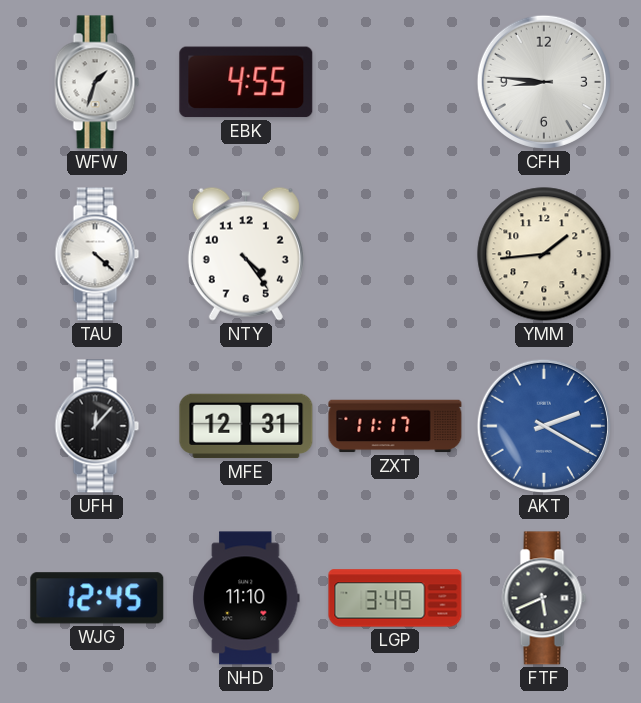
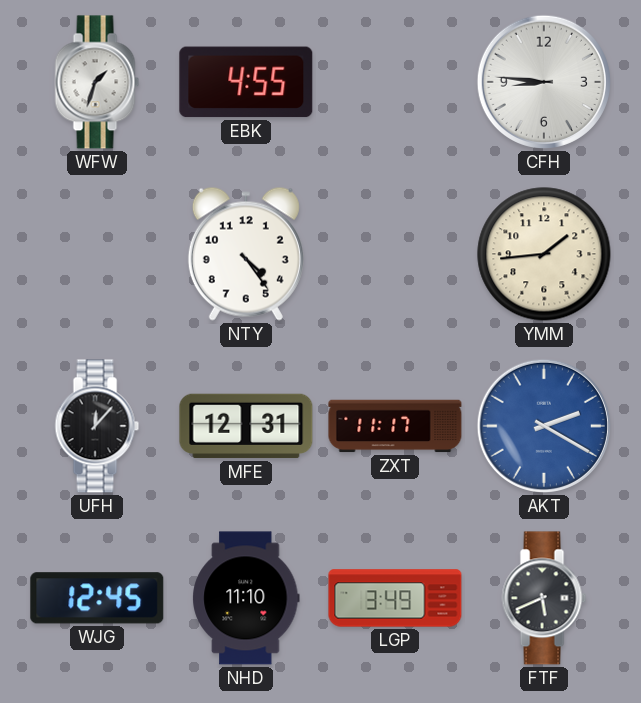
TAU: 4:22 -> none
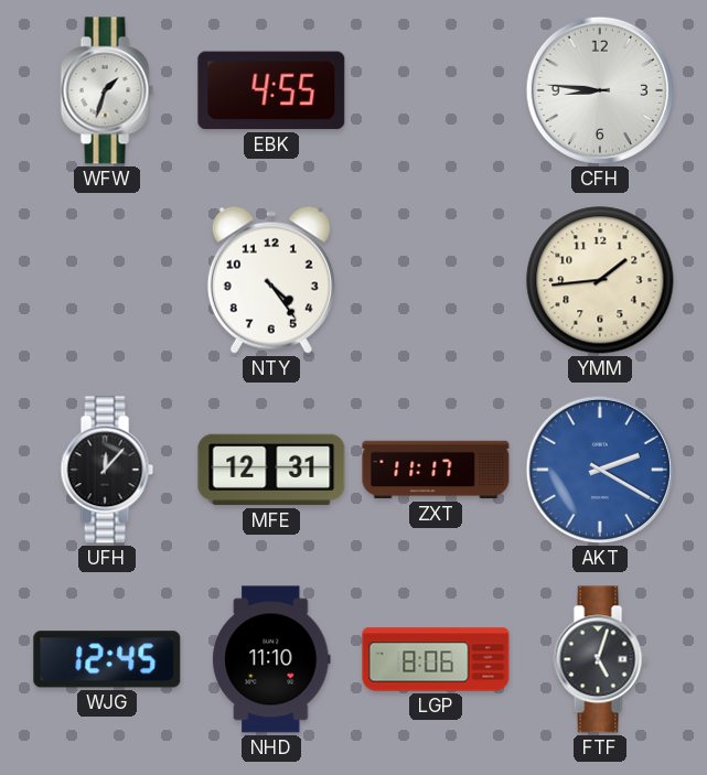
LGP: 3:49 -> 8:06
FTF: 5:41 -> 5:03
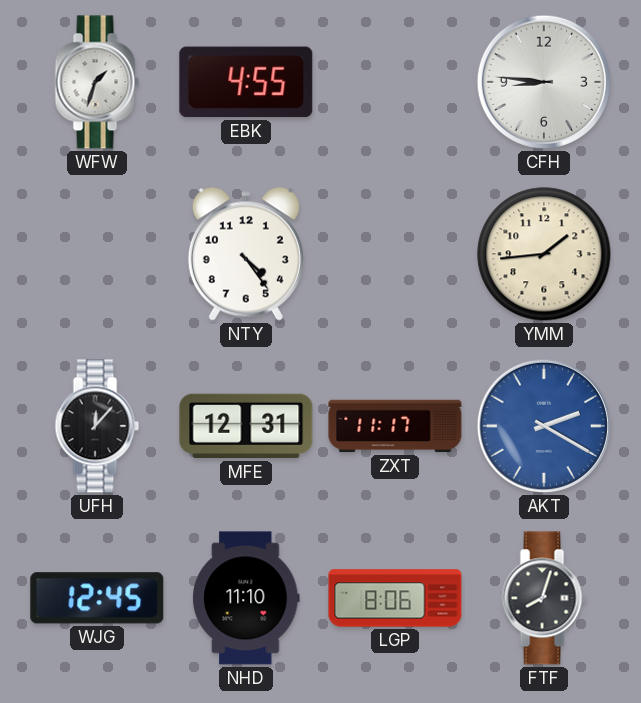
FTF: 5:03 -> 8:03
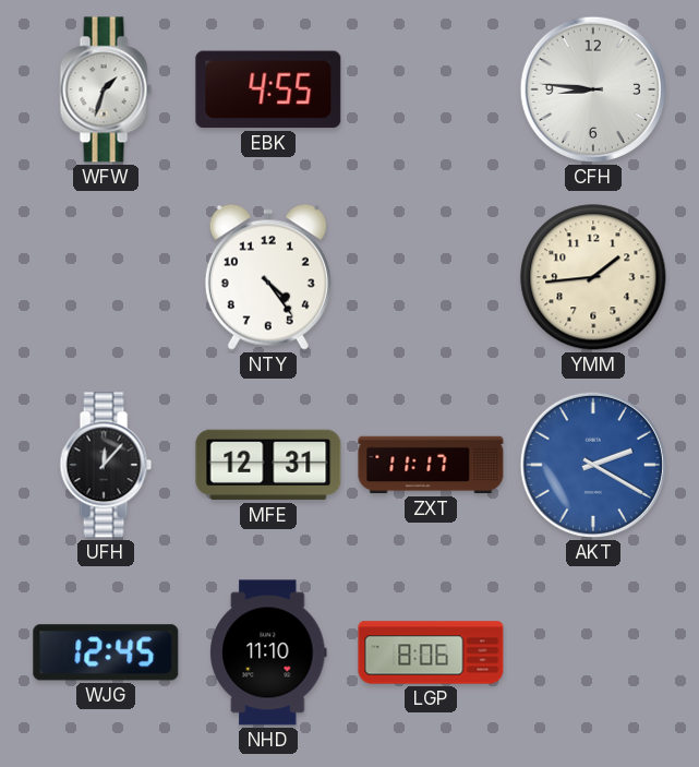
FTF: 8:03 -> none
